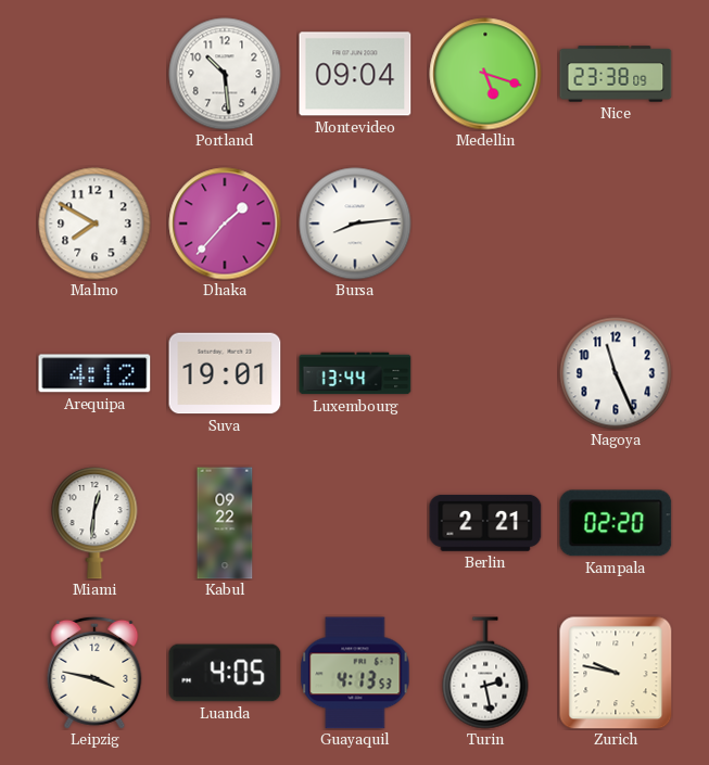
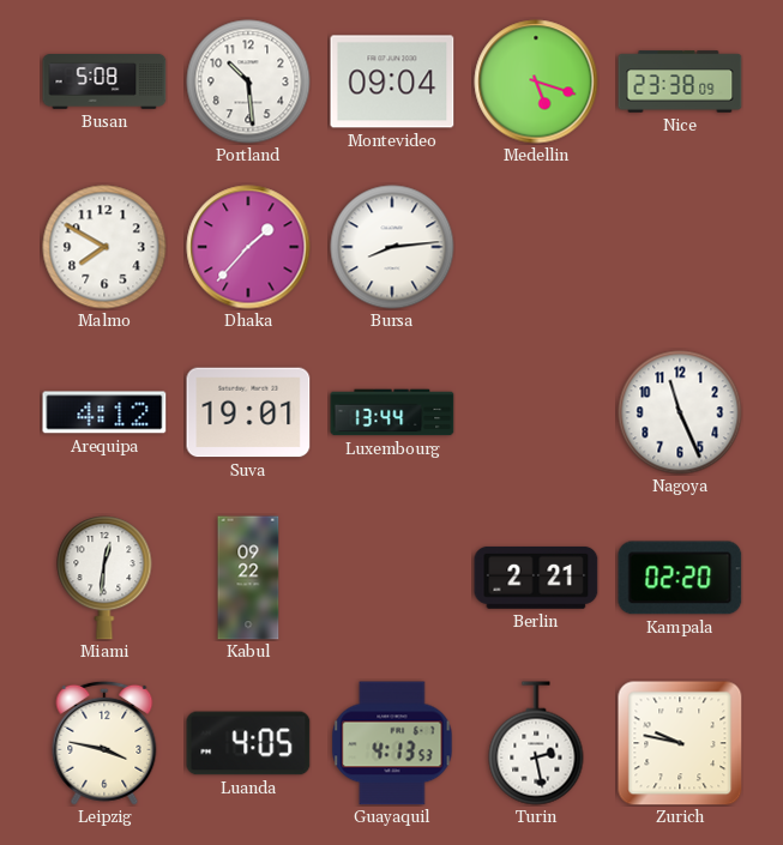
Busan: none -> 5:08
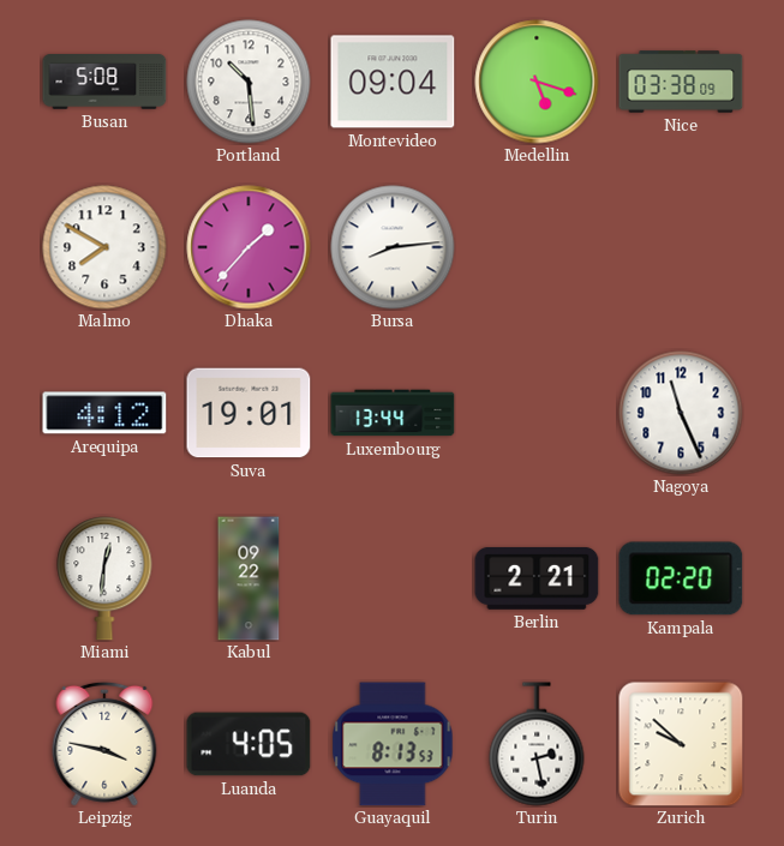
Nice: 23:38 -> 03:38
Guayaquil: 4:13 -> 8:13
Zurich: 9:47 -> 9:52
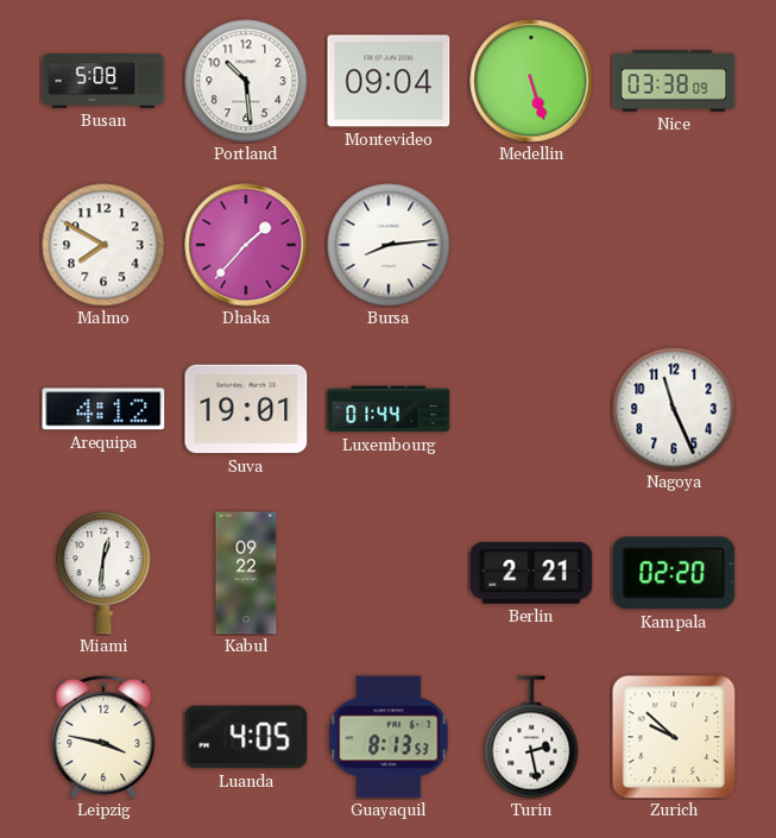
Medellin: 5:18 -> 5:27
Luxembourg: 13:44 -> 01:44
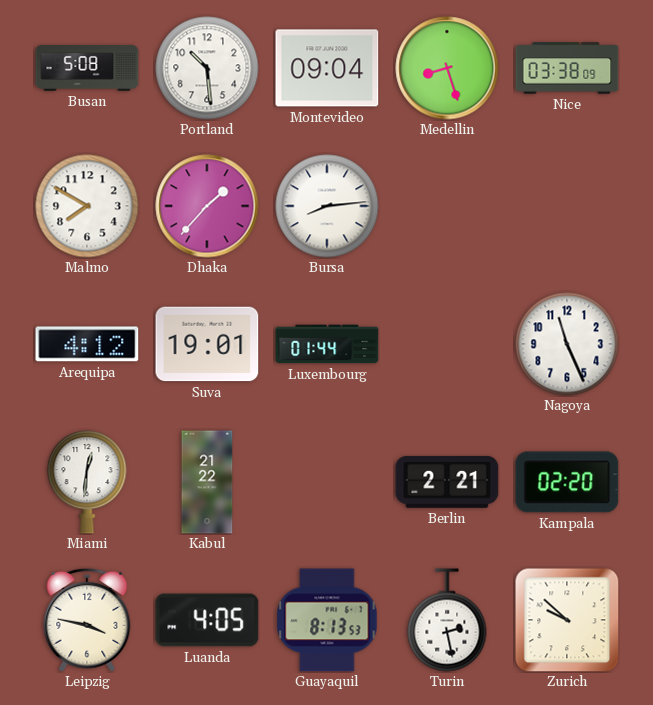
Medellin: 5:27 -> 8:27
Kabul: 09:22 -> 21:22
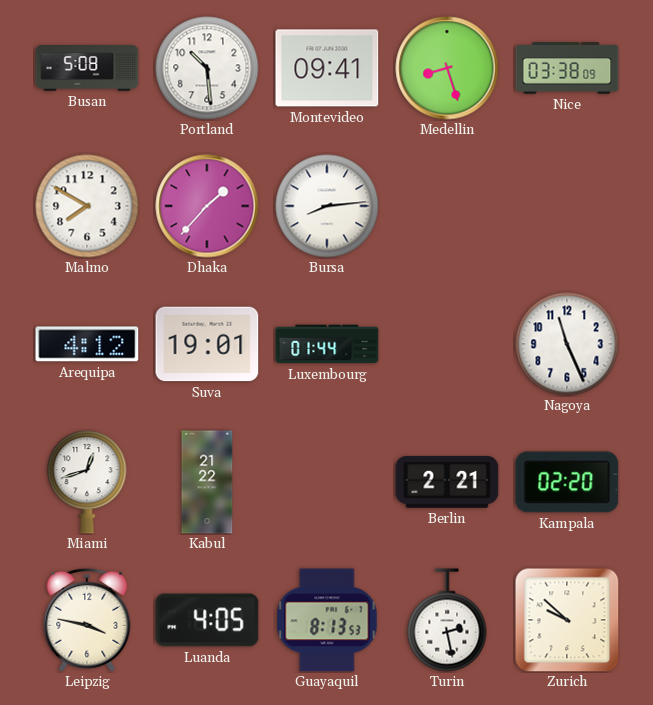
Montevideo: 09:04 -> 09:41
Miami: 12:31 -> 12:42
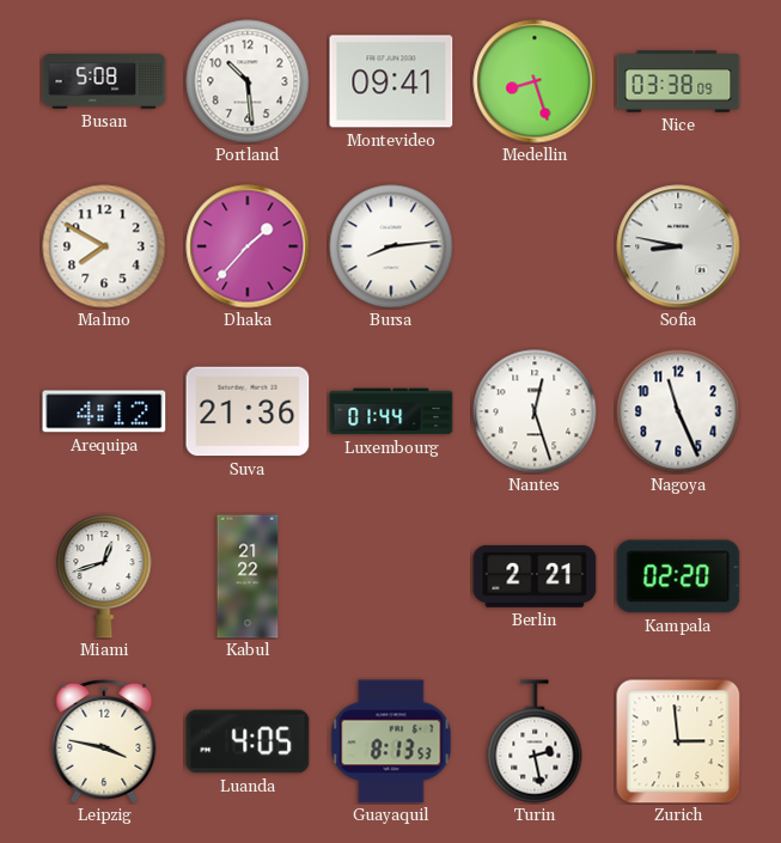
Sofia: none -> 8:47
Suva: 19:01 -> 21:36
Nantes: none -> 12:27
Zurich: 9:52 -> 2:59
